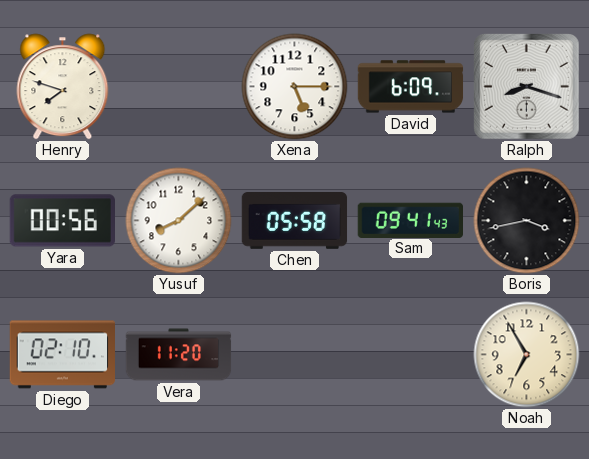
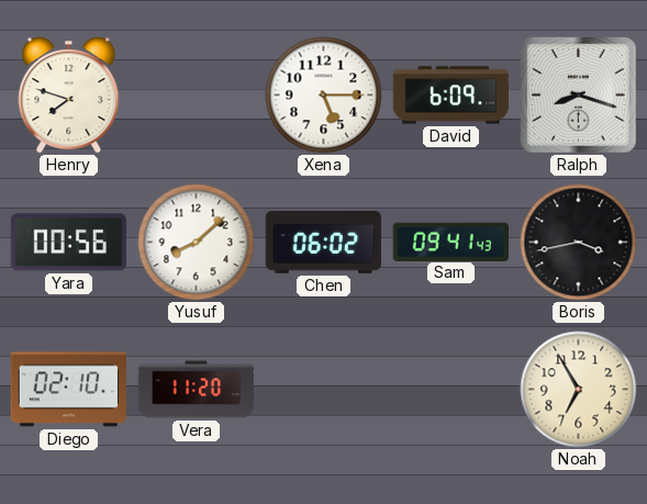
Chen: 05:58 -> 06:02
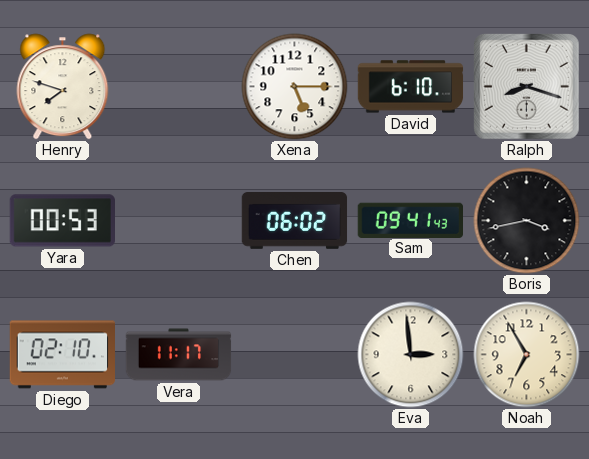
David: 6:09 -> 6:10
Yara: 00:56 -> 00:53
Yusuf: 8:08 -> none
Vera: 11:20 -> 11:17
Eva: none -> 2:59
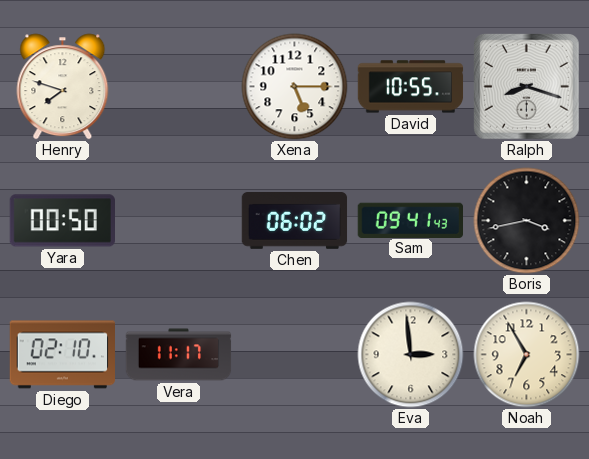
David: 6:10 -> 10:55
Yara: 00:53 -> 00:50
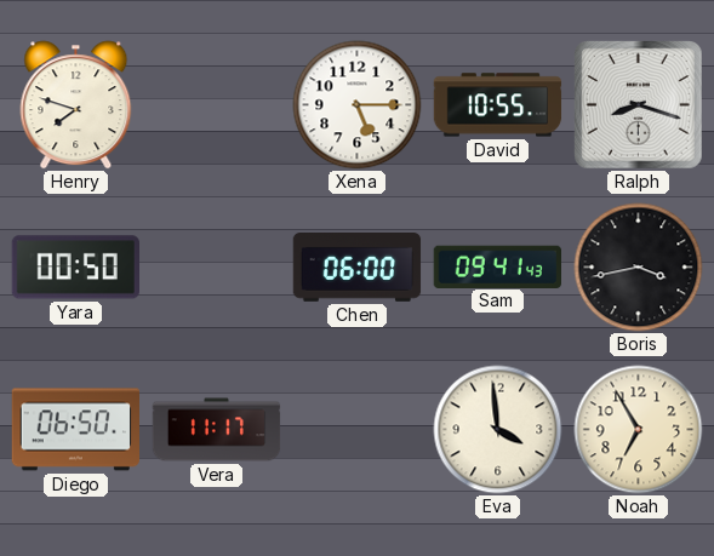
Chen: 06:02 -> 06:00
Diego: 02:10 -> 06:50
Eva: 2:59 -> 3:59
